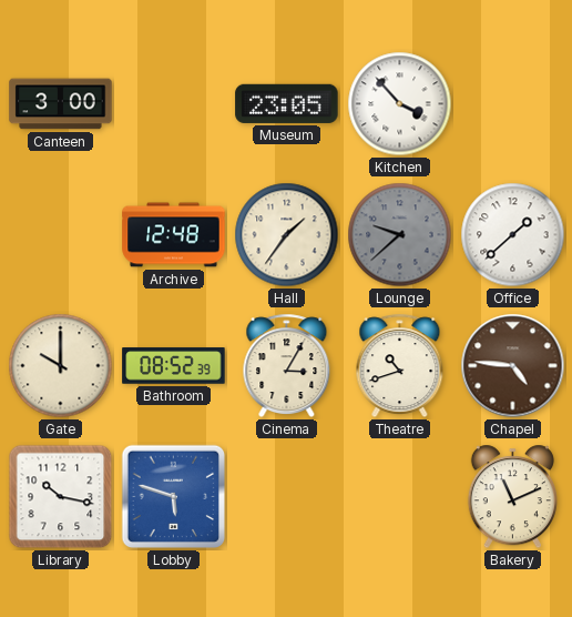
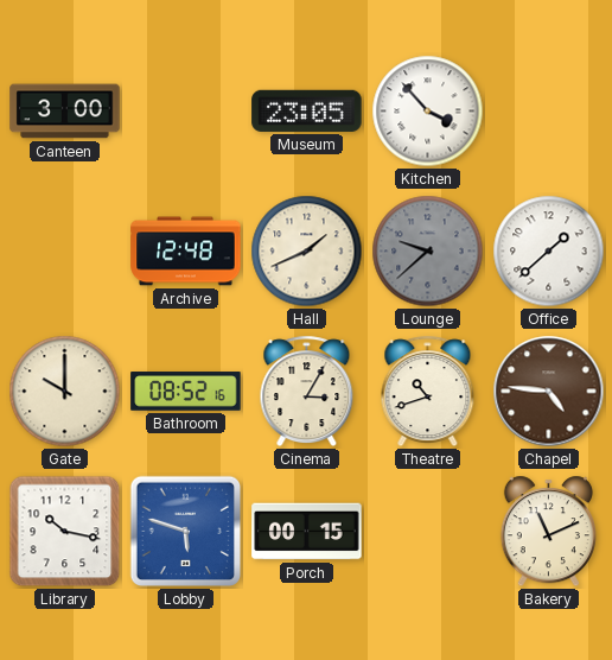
Hall: 1:36 -> 1:41
Bathroom: 08:52:39 -> 08:52:16
Porch: none -> 00:15
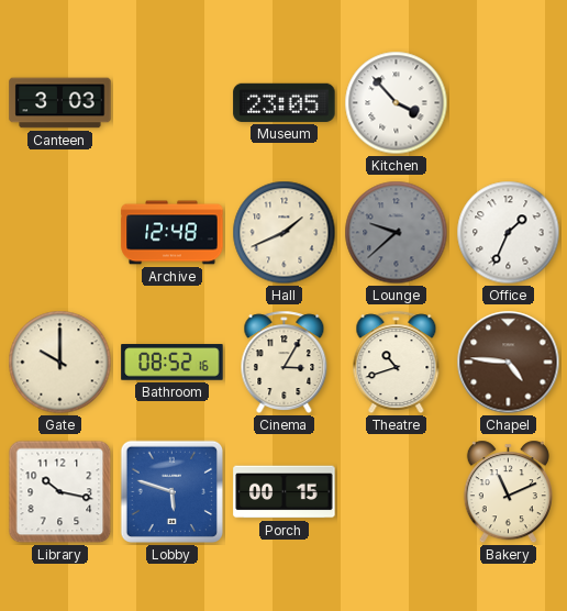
Canteen: 3:00 -> 3:03
Office: 1:38 -> 1:34
